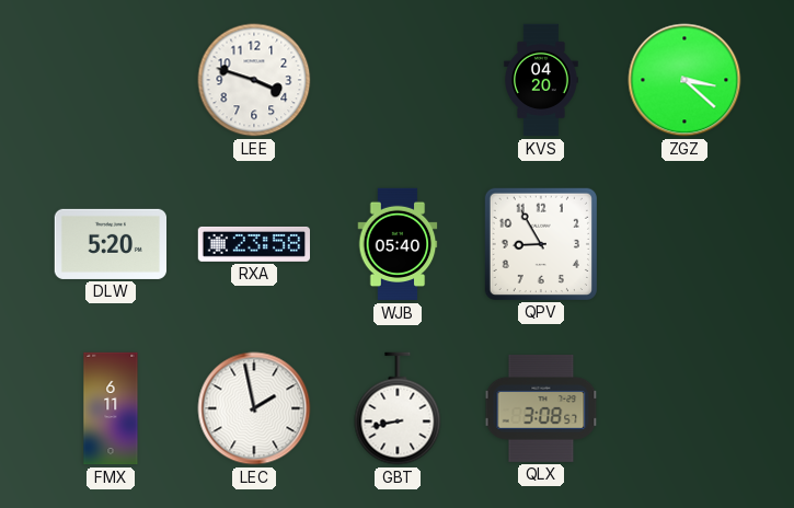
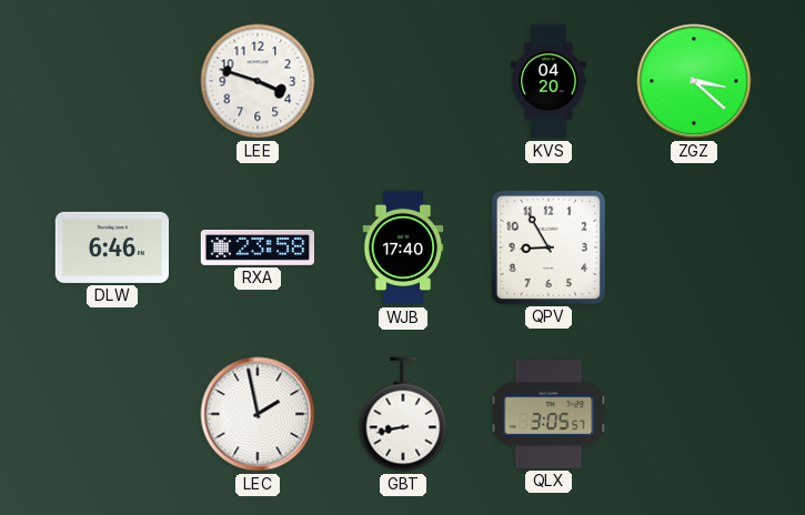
DLW: 5:20 -> 6:46
WJB: 05:40 -> 17:40
FMX: 6:11 -> none
QLX: 3:08 -> 3:05
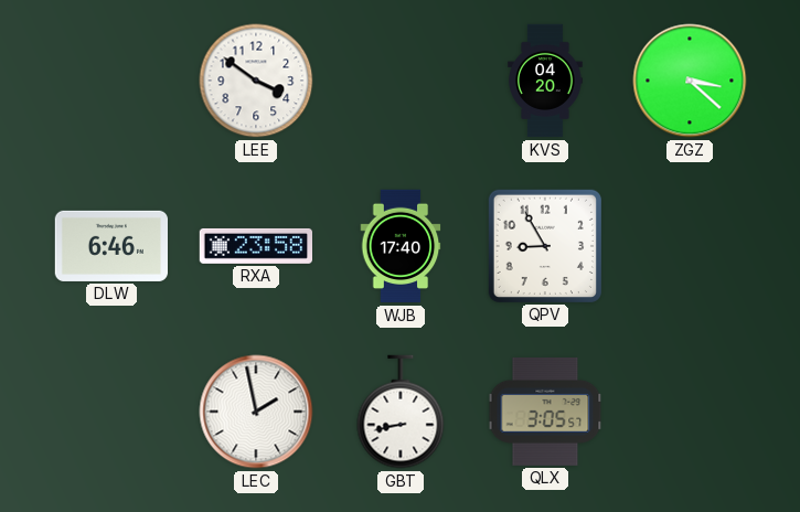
LEE: 3:48 -> 3:51
